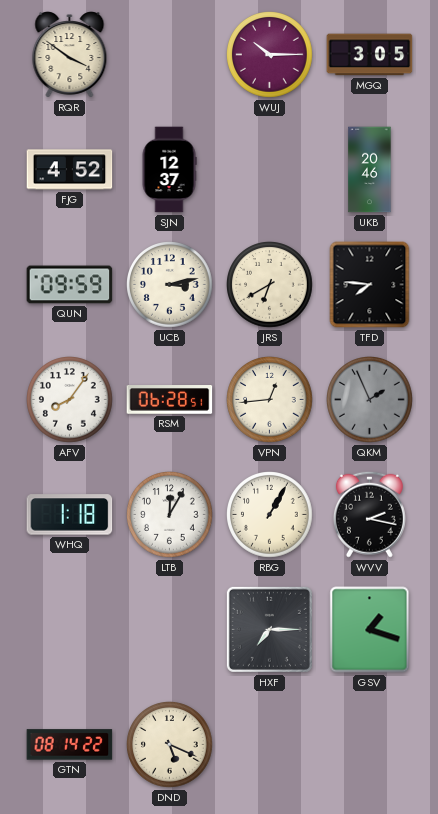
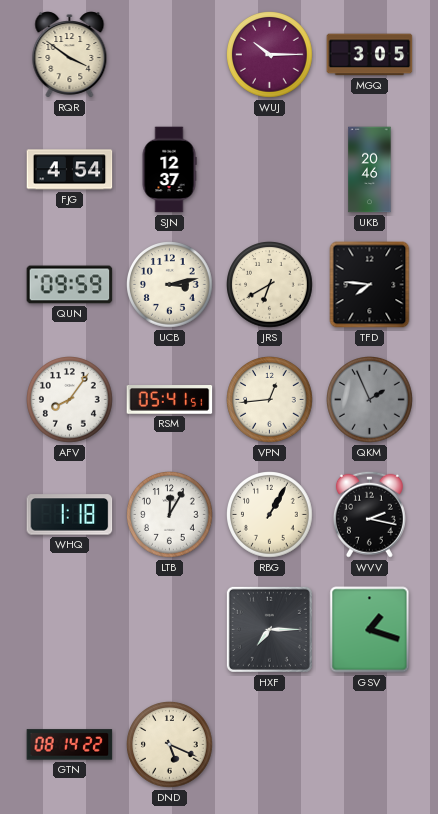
FJG: 4:52 -> 4:54
RSM: 06:28 -> 05:41
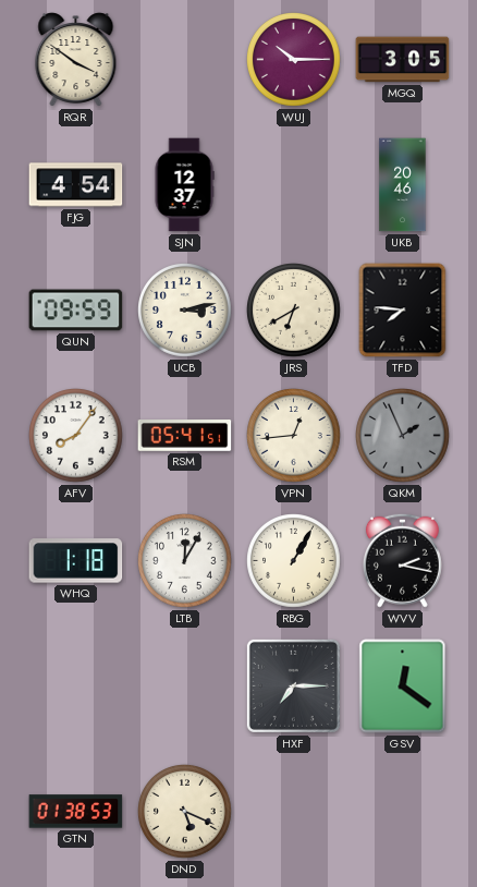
GSV: 1:18 -> 12:21
GTN: 08:14 -> 01:38
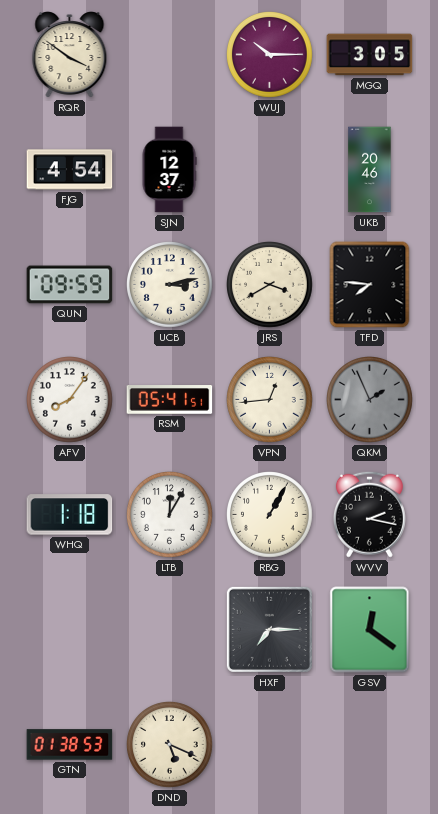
JRS: 6:40 -> 3:40
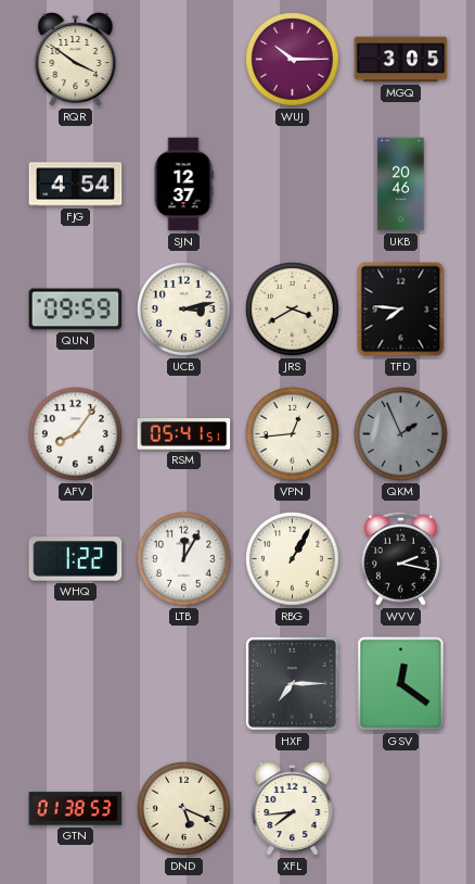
WHQ: 1:18 -> 1:22
XFL: none -> 7:44
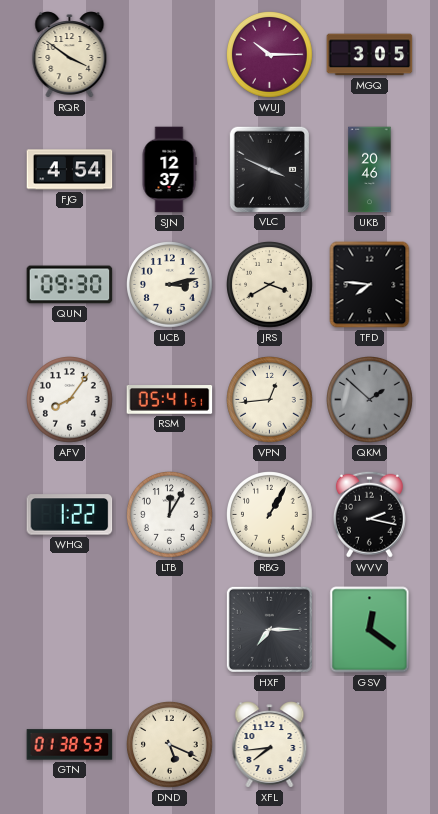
VLC: none -> 3:49
QUN: 09:59 -> 09:30
QKM: 1:56 -> 1:52
